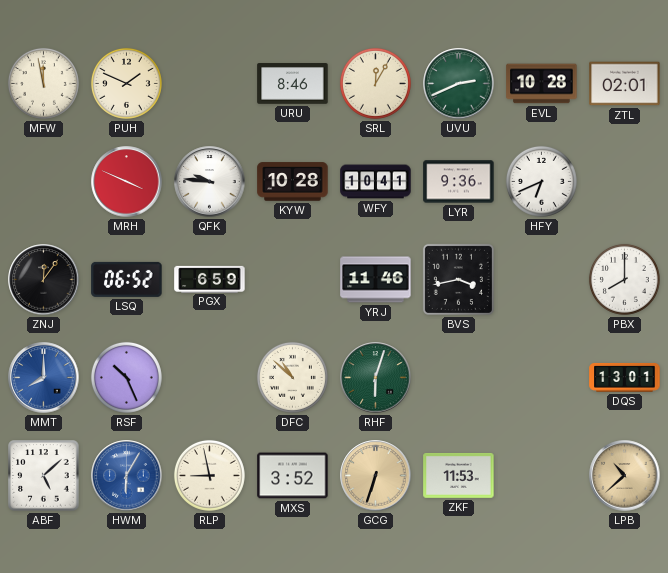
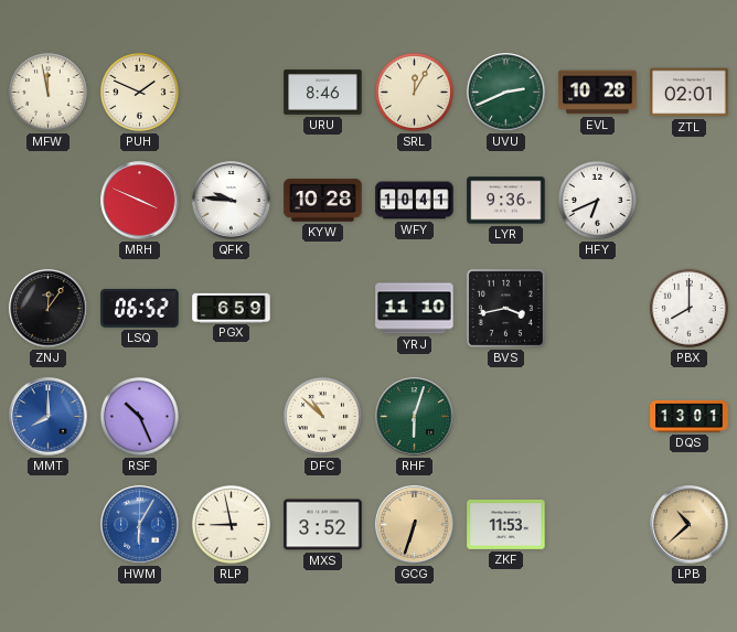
YRJ: 11:46 -> 11:10
ABF: 5:08 -> none
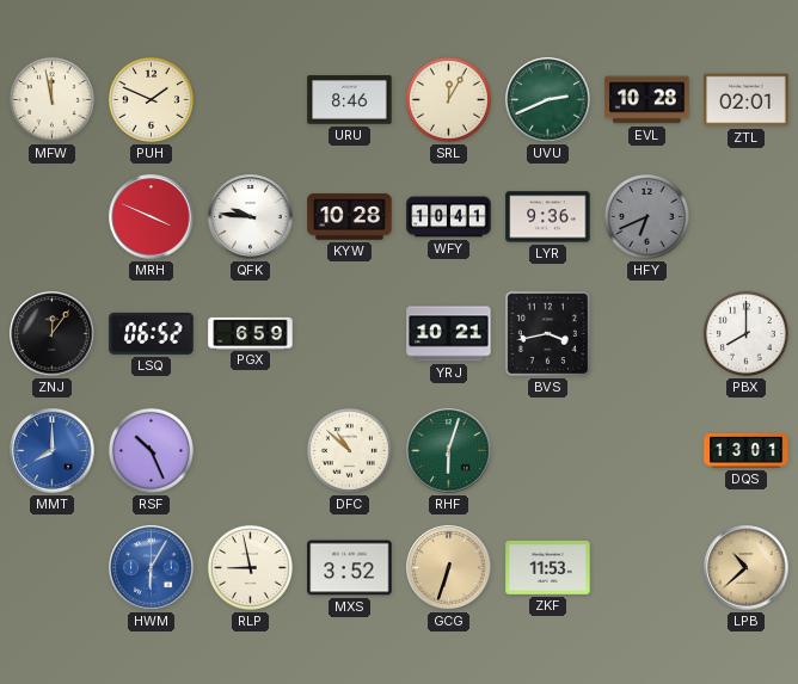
HFY dial: white -> grey
YRJ: 11:10 -> 10:21
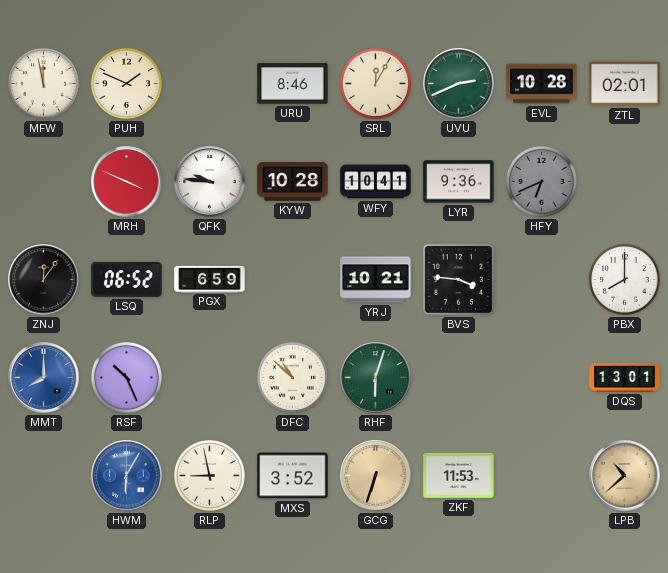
BVS: 3:43 -> 3:46
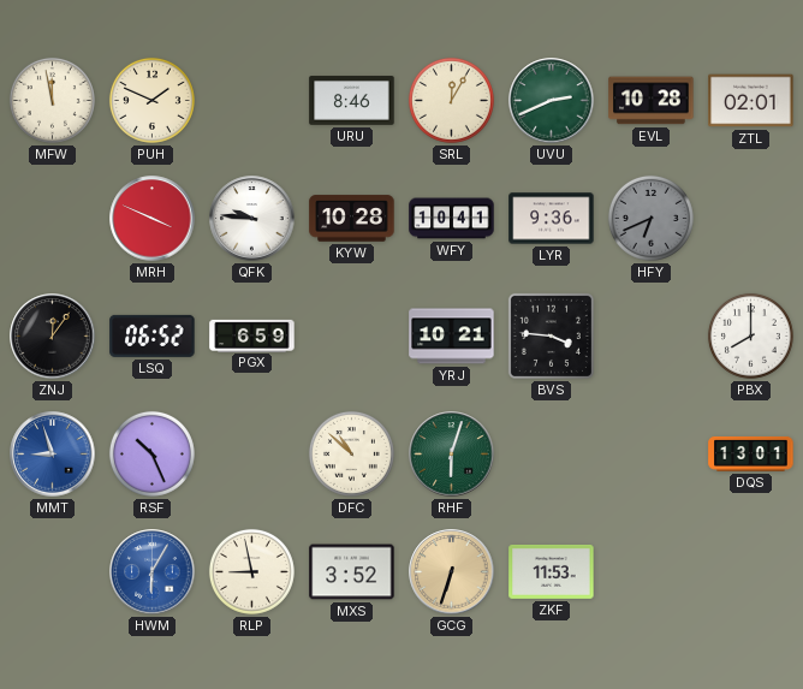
MMT: 8:00 -> 8:57
LPB: 10:38 -> none
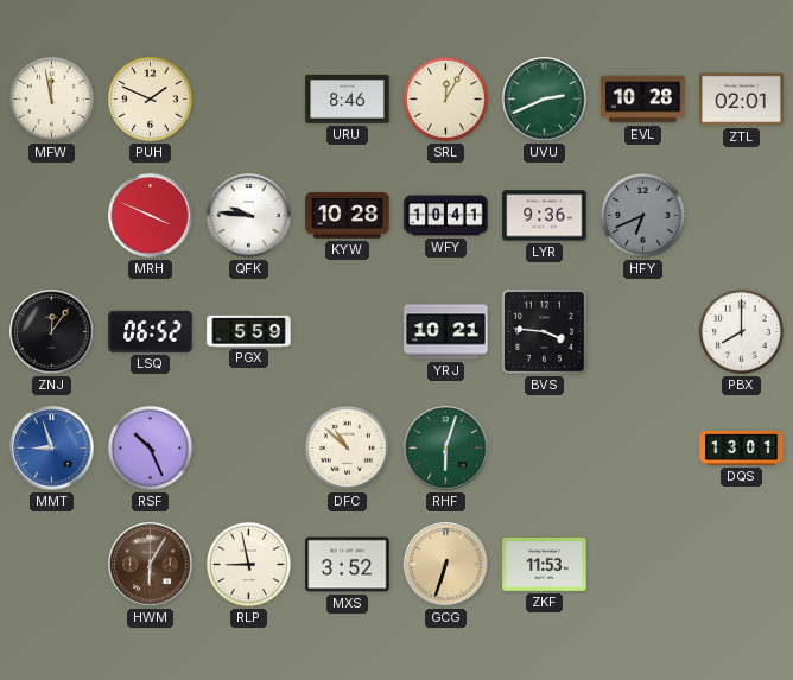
PGX: 6:59 -> 5:59
HWM dial: blue -> brown
